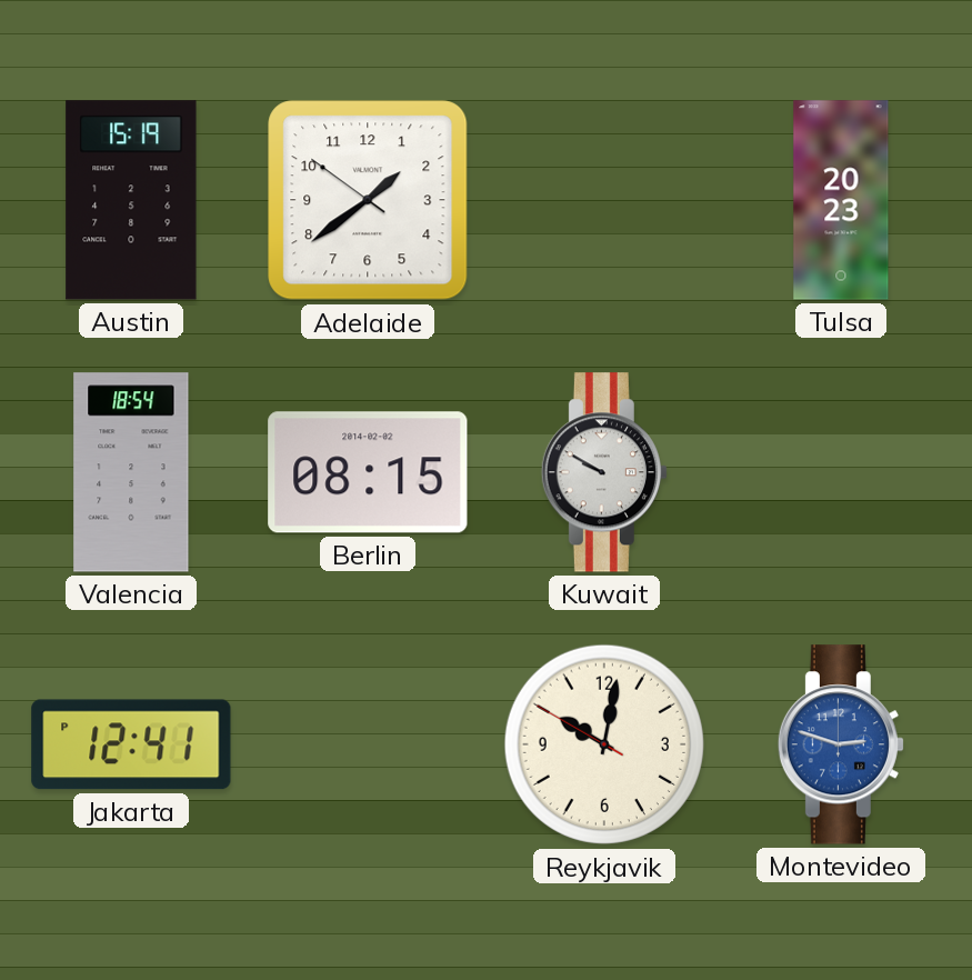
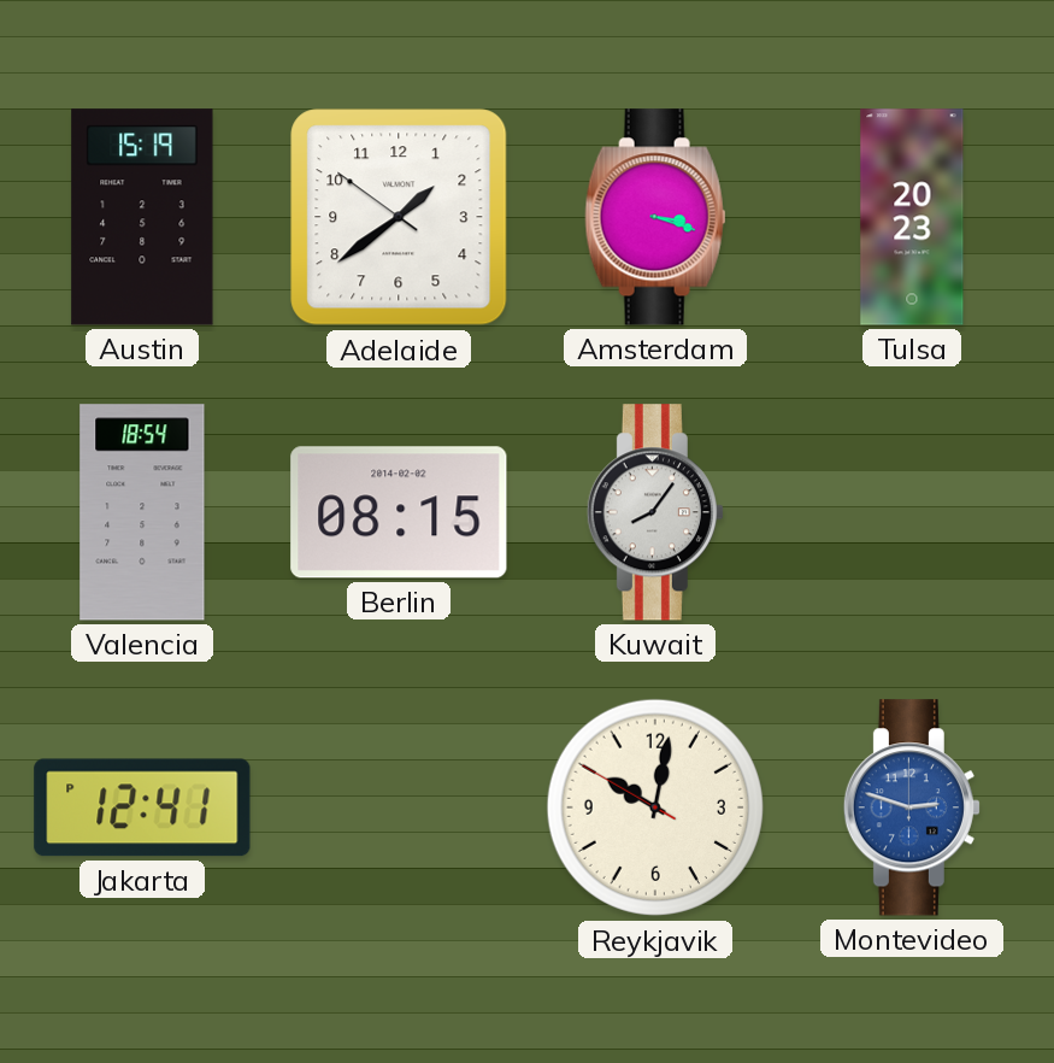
Amsterdam: none -> 3:18
Kuwait: 9:50 -> 8:06
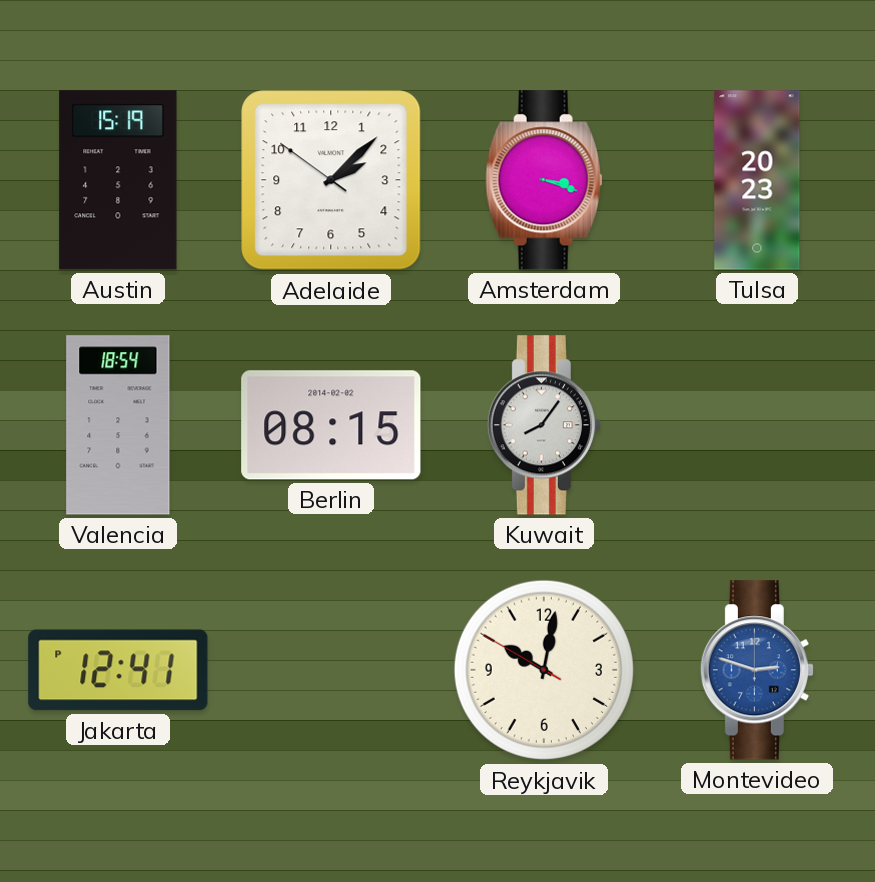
Adelaide: 1:38 -> 2:07
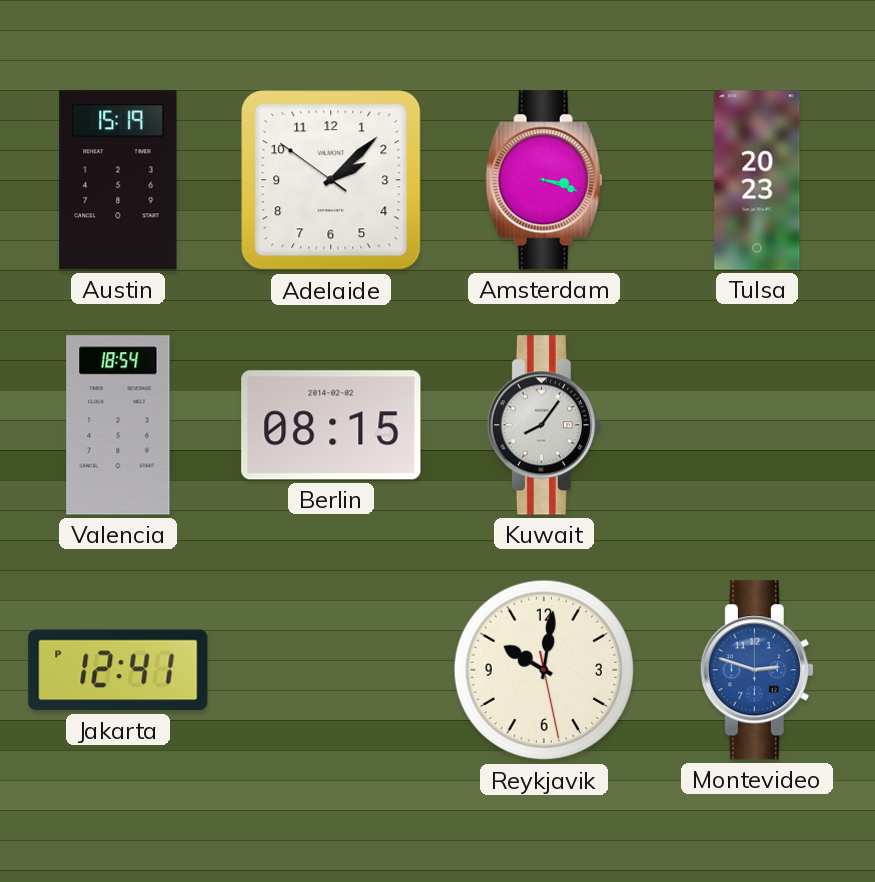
Reykjavik: 10:01:50 -> 10:01:28
